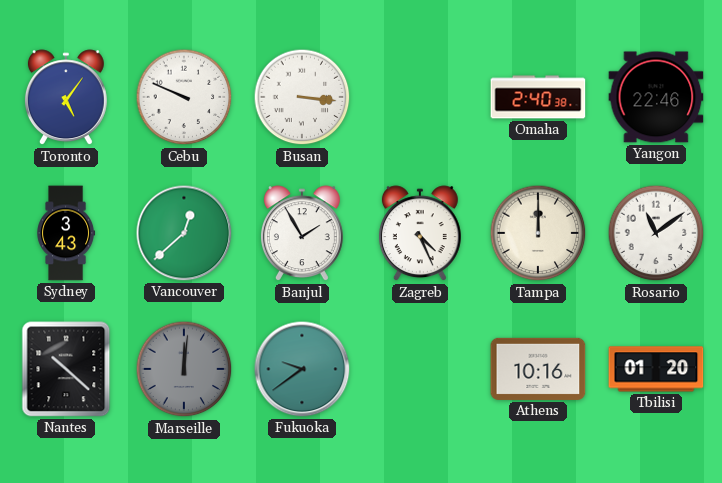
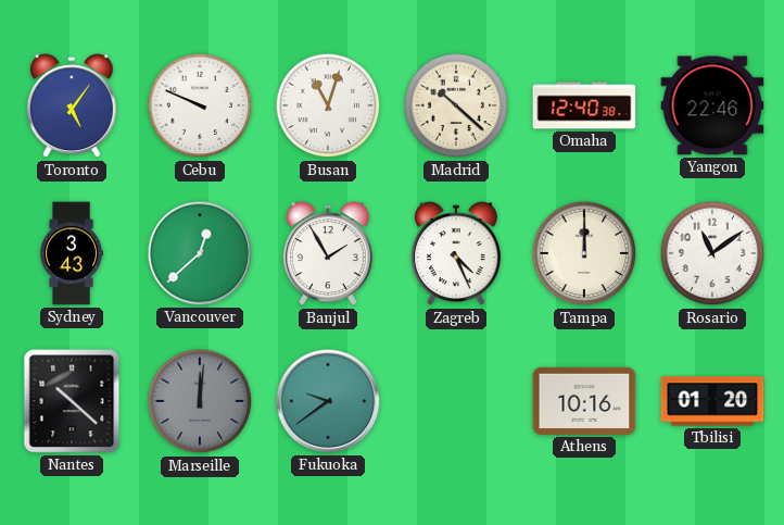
Busan: 3:16 -> 11:03
Madrid: none -> 10:22
Omaha: 2:40 -> 12:40
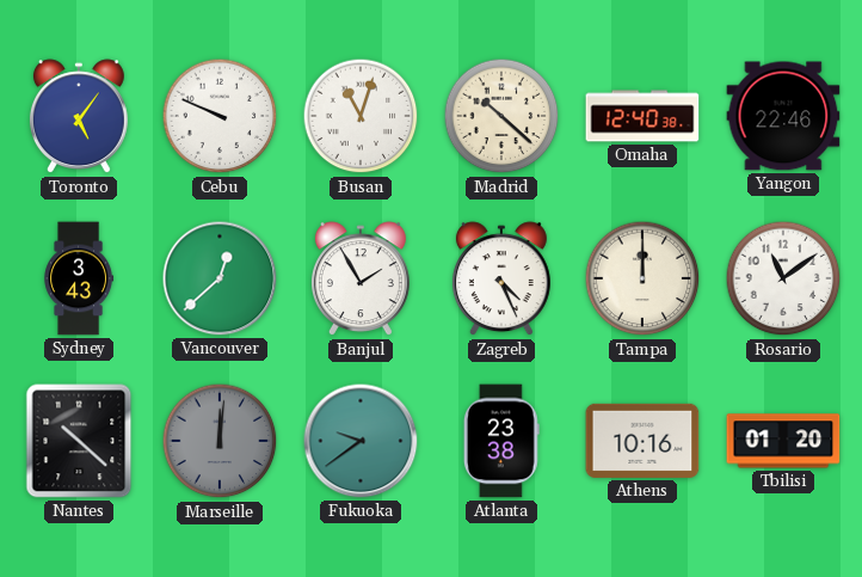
Atlanta: none -> 23:38
